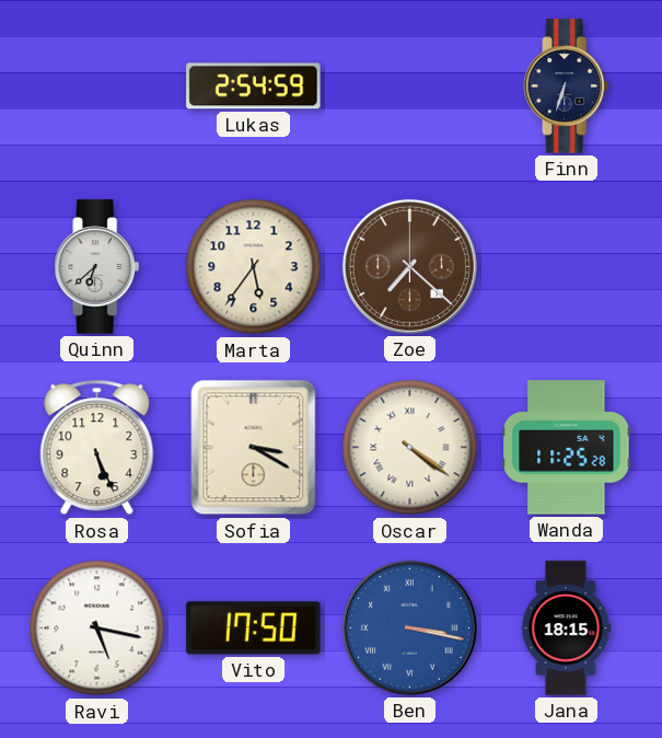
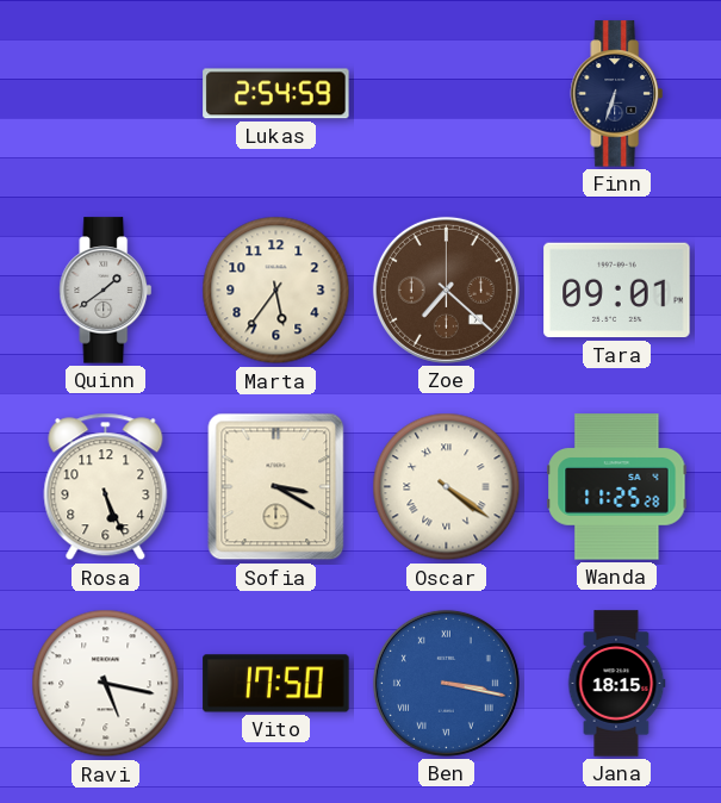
Quinn: 6:38 -> 1:39
Tara: none -> 09:01
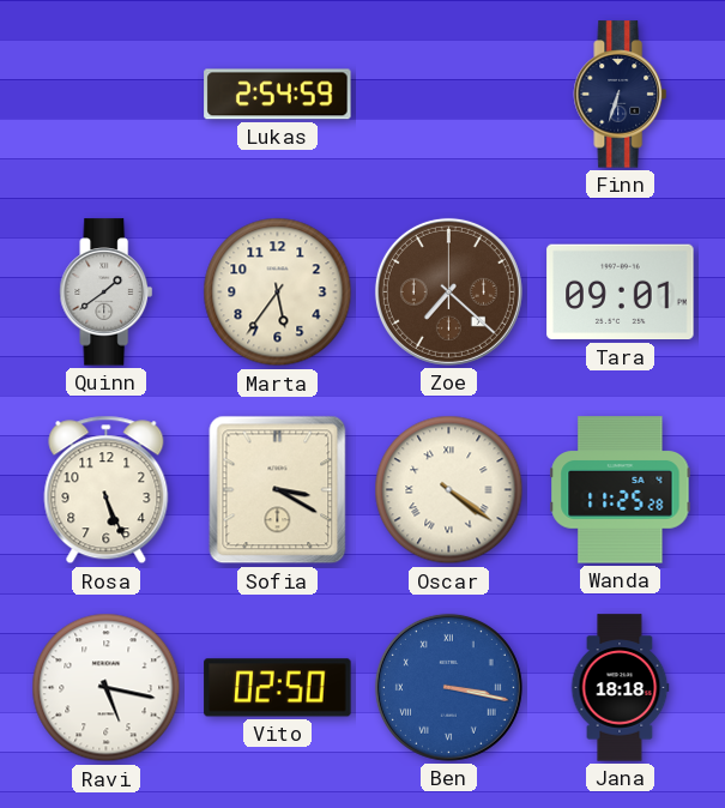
Vito: 17:50 -> 02:50
Jana: 18:15 -> 18:18
